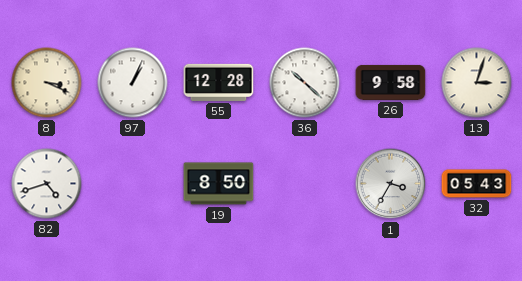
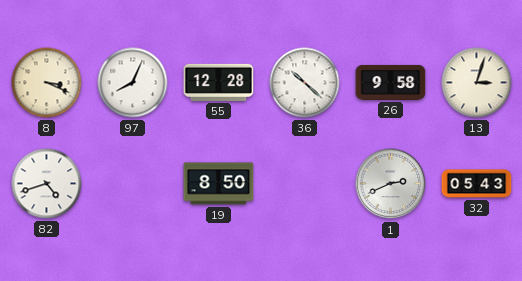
97: 1:04 -> 8:04
1: 3:35 -> 2:41
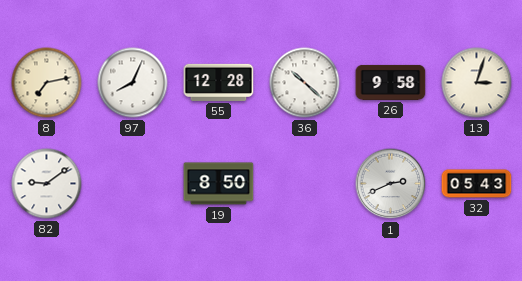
8: 3:19 -> 7:13
82: 4:42 -> 9:09
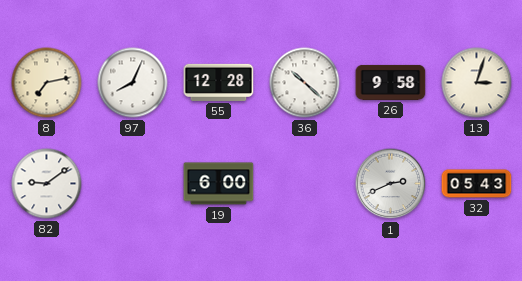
19: 8:50 -> 6:00
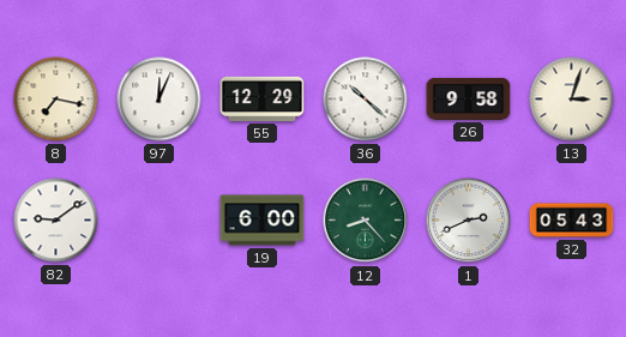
8: 7:13 -> 7:17
97: 8:04 -> 12:04
55: 12:28 -> 12:29
12: none -> 8:23
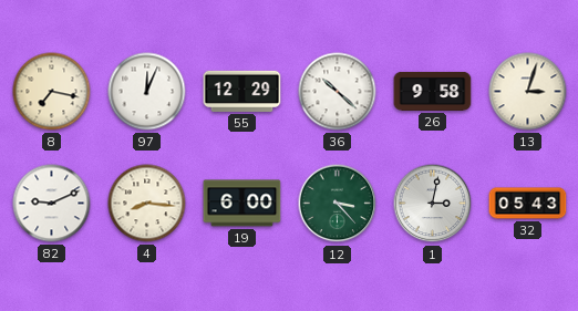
82: 9:09 -> 9:11
4: none -> 8:16
12: 8:23 -> 3:23
1: 2:41 -> 3:02
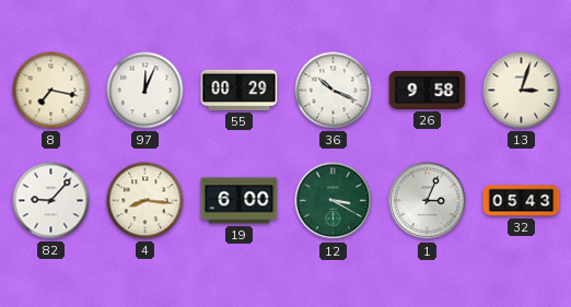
55: 12:29 -> 00:29
36: 10:22 -> 10:19
82: 9:11 -> 9:07
12: 3:23 -> 3:20
1: 3:02 -> 3:04
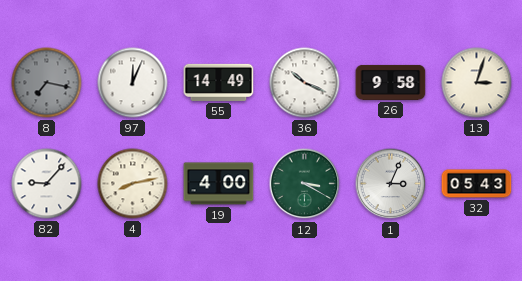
8 dial: cream -> grey
55: 00:29 -> 14:49
4: 8:16 -> 8:13
19: 6:00 -> 4:00
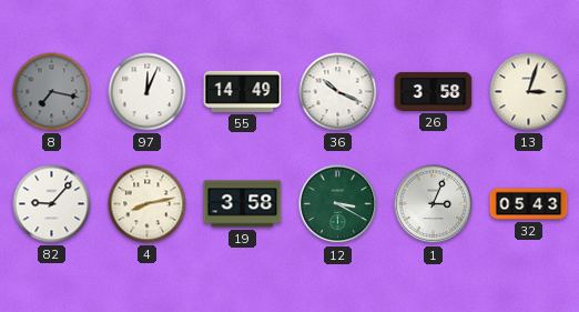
26: 9:58 -> 3:58
19: 4:00 -> 3:58
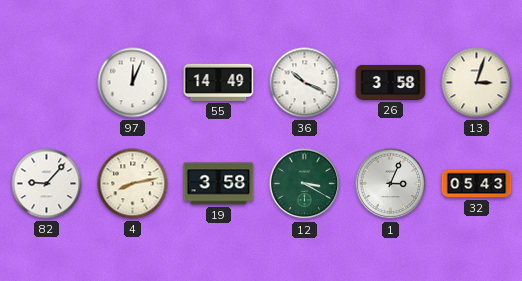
8: 7:17 -> none
